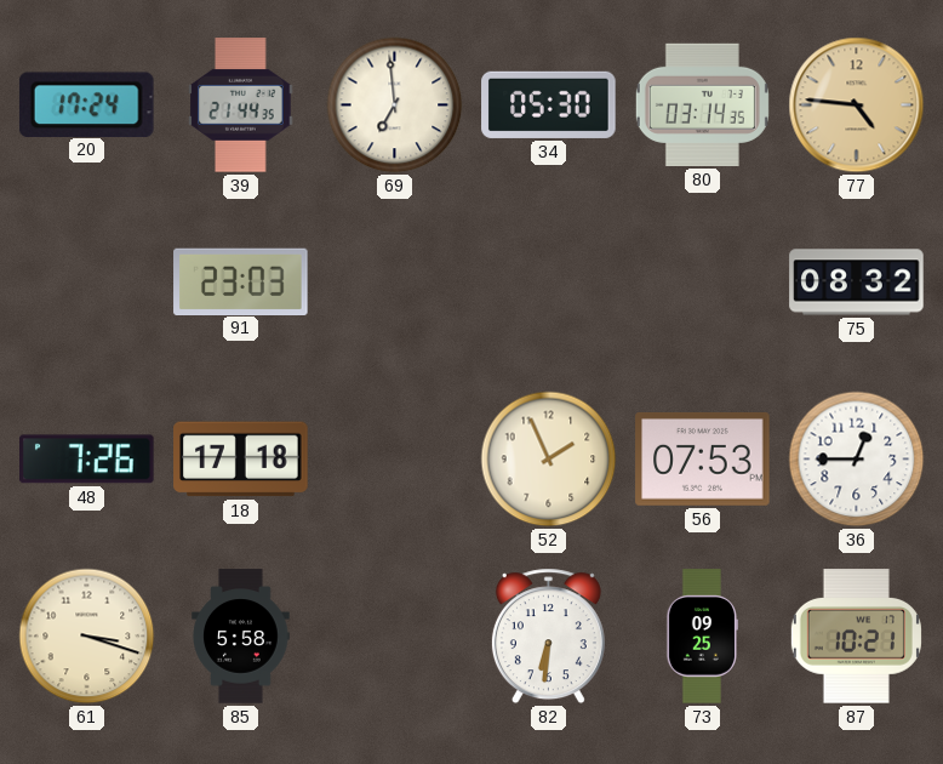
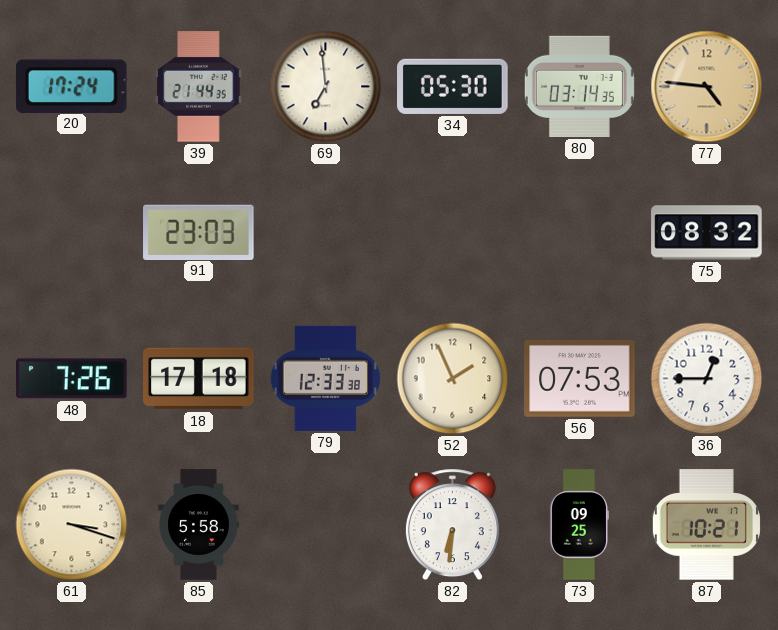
79: none -> 12:33
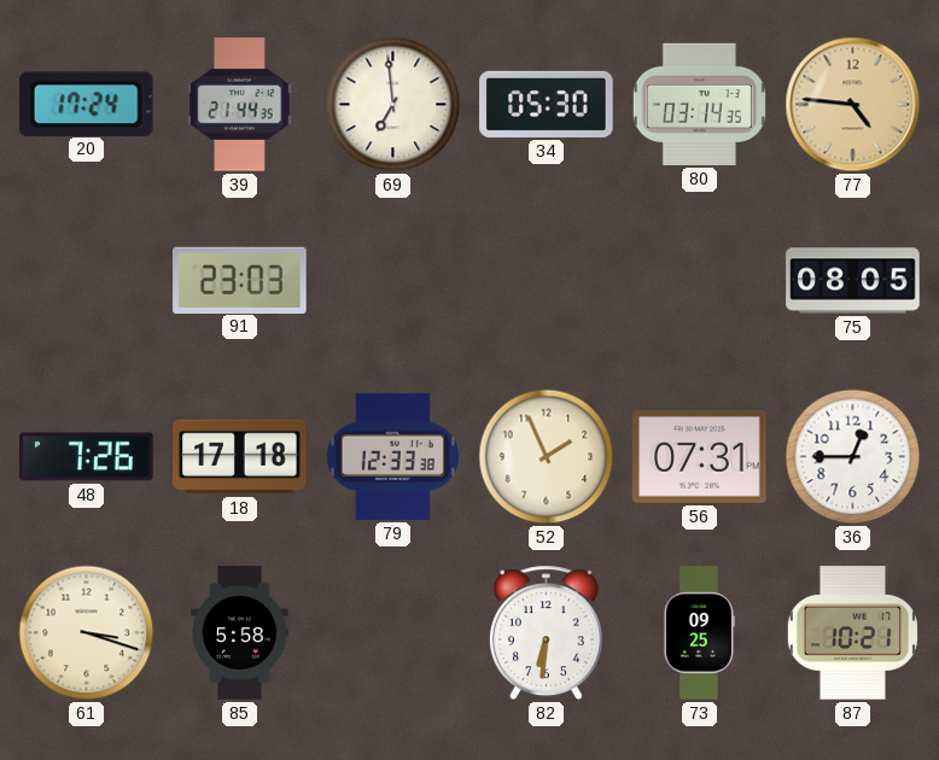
75: 08:32 -> 08:05
56: 07:53 -> 07:31
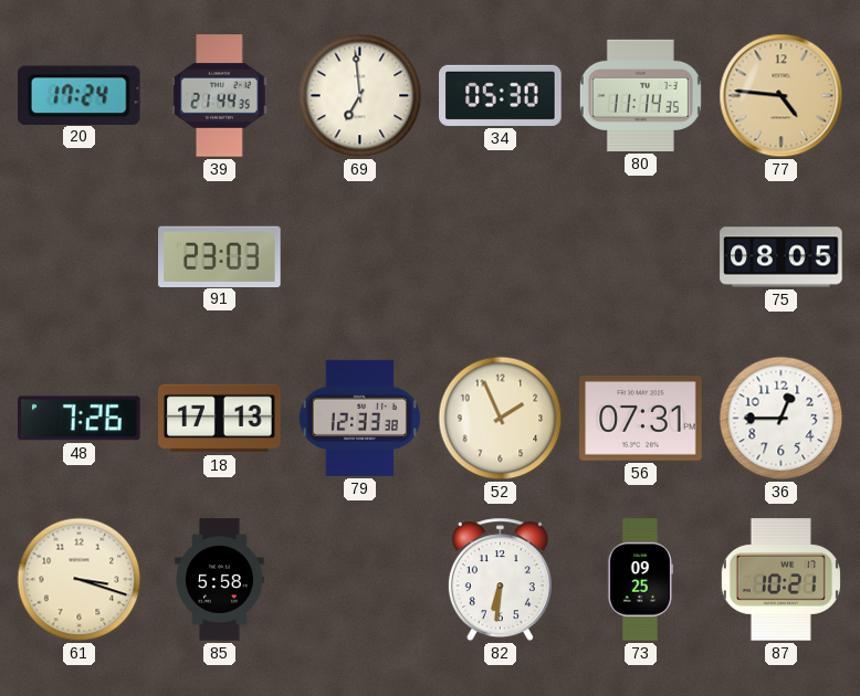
80: 03:14 -> 11:14
18: 17:18 -> 17:13
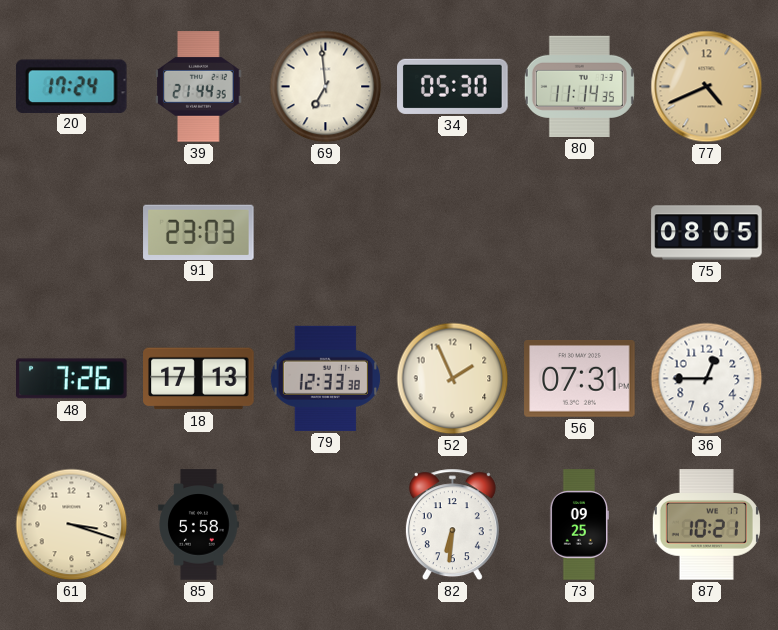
77: 4:46 -> 4:41
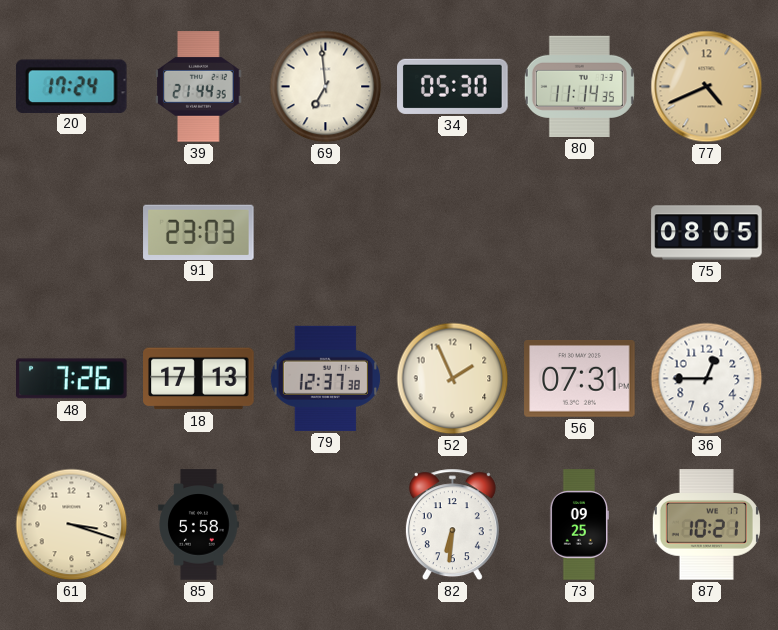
79: 12:33 -> 12:37
